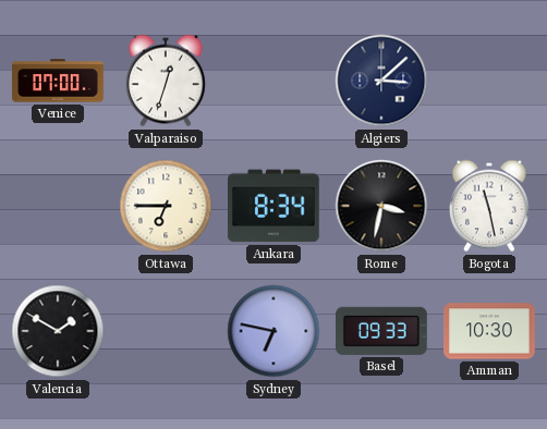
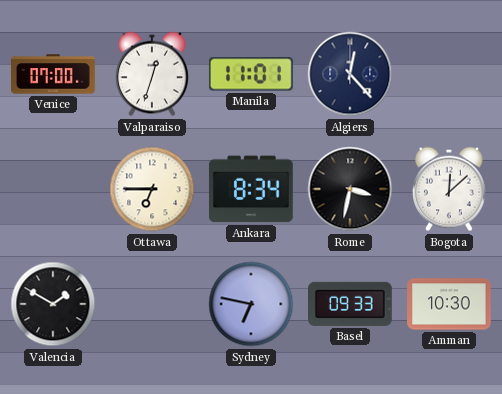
Manila: none -> 11:01
Algiers: 3:08 -> 12:23
Bogota: 11:28 -> 12:08
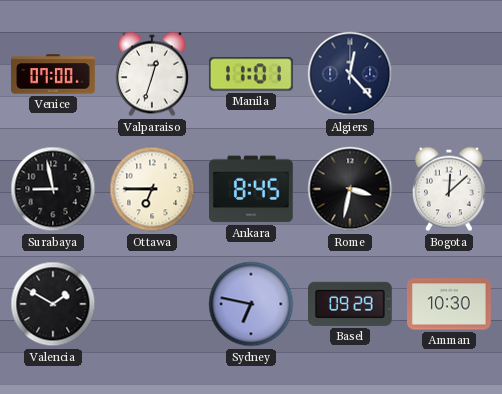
Surabaya: none -> 8:58
Ankara: 8:34 -> 8:45
Basel: 09:33 -> 09:29
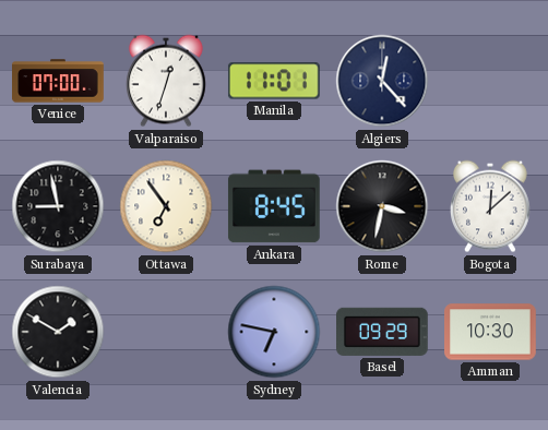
Ottawa: 6:45 -> 6:54
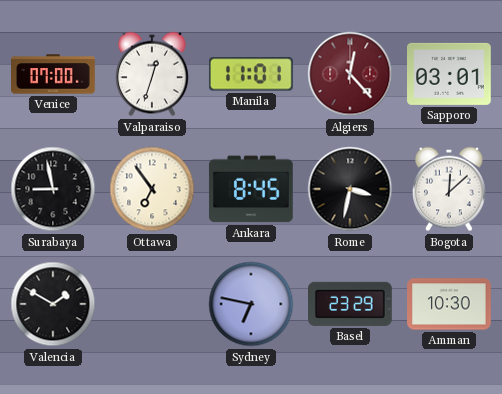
Algiers dial: navy -> burgundy
Sapporo: none -> 03:01
Basel: 09:29 -> 23:29
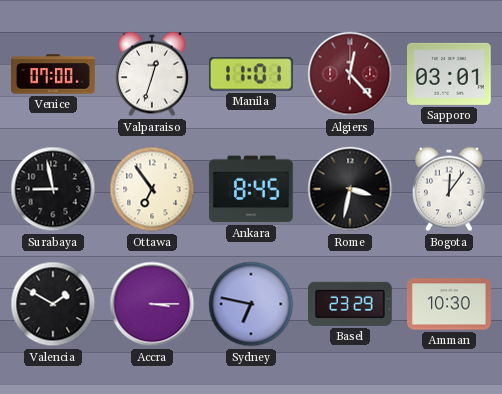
Bogota: 12:08 -> 12:06
Accra: none -> 3:15
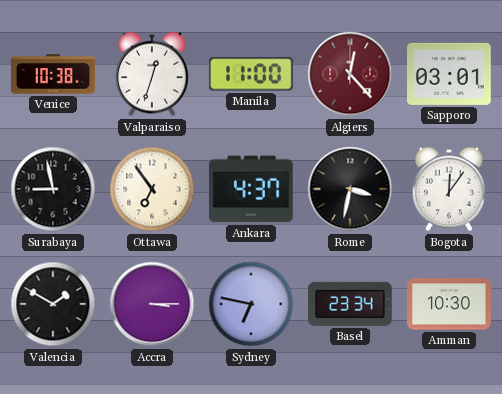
Venice: 07:00 -> 10:38
Manila: 11:01 -> 11:00
Ankara: 8:45 -> 4:37
Basel: 23:29 -> 23:34
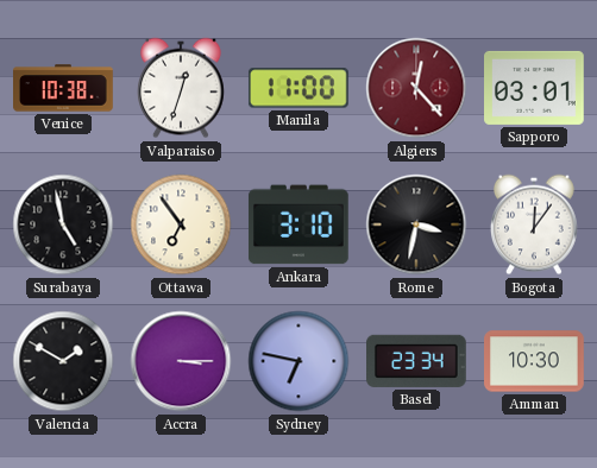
Surabaya: 8:58 -> 4:58
Ankara: 4:37 -> 3:10
